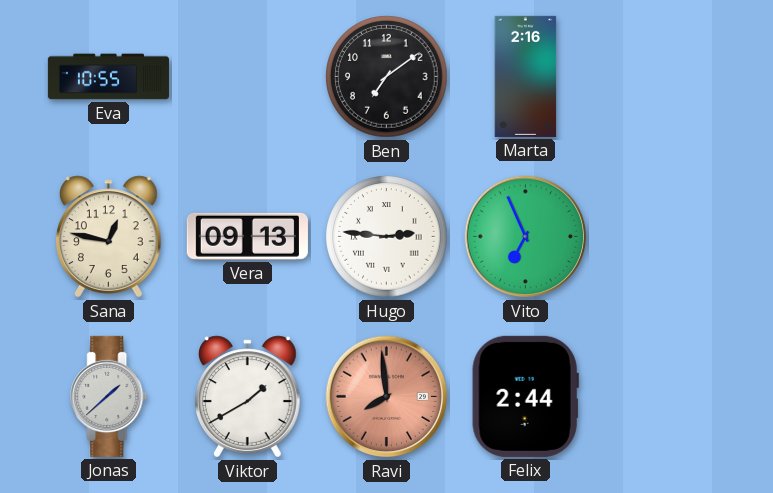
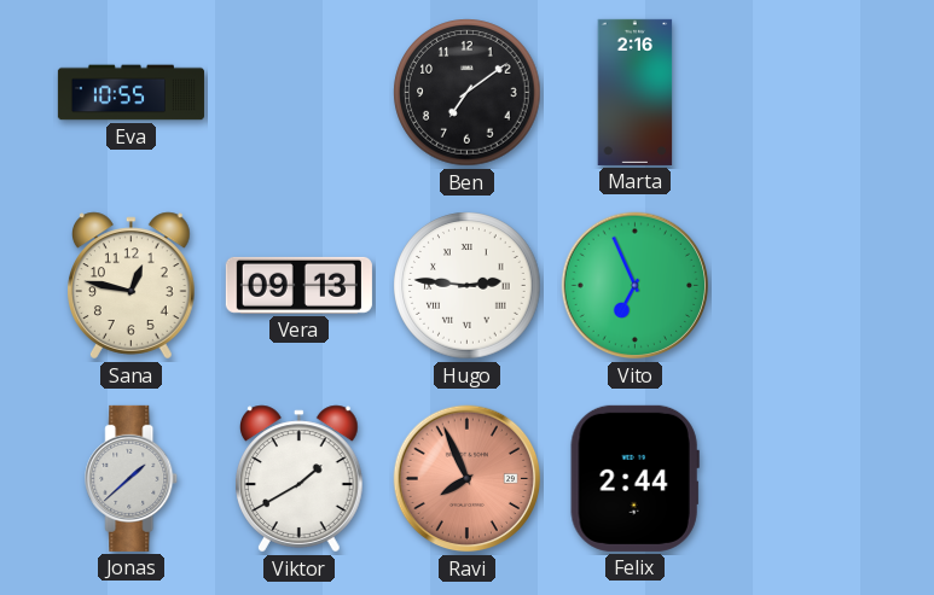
Ravi: 7:59 -> 7:56
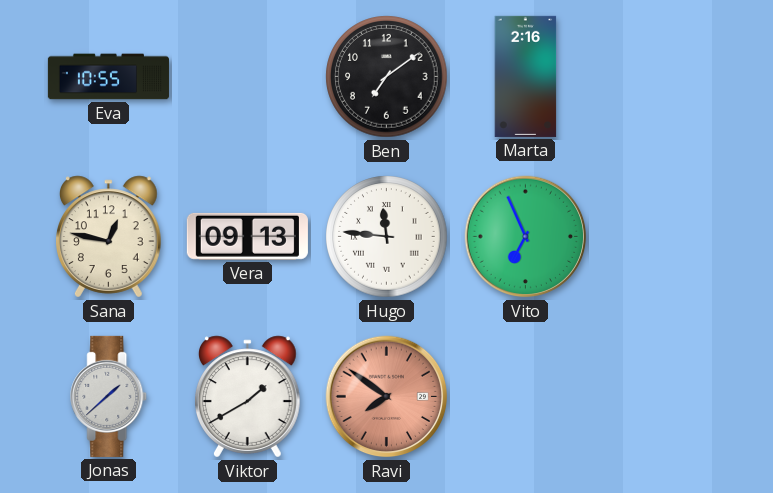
Hugo: 2:46 -> 11:46
Ravi: 7:56 -> 7:51
Felix: 2:44 -> none
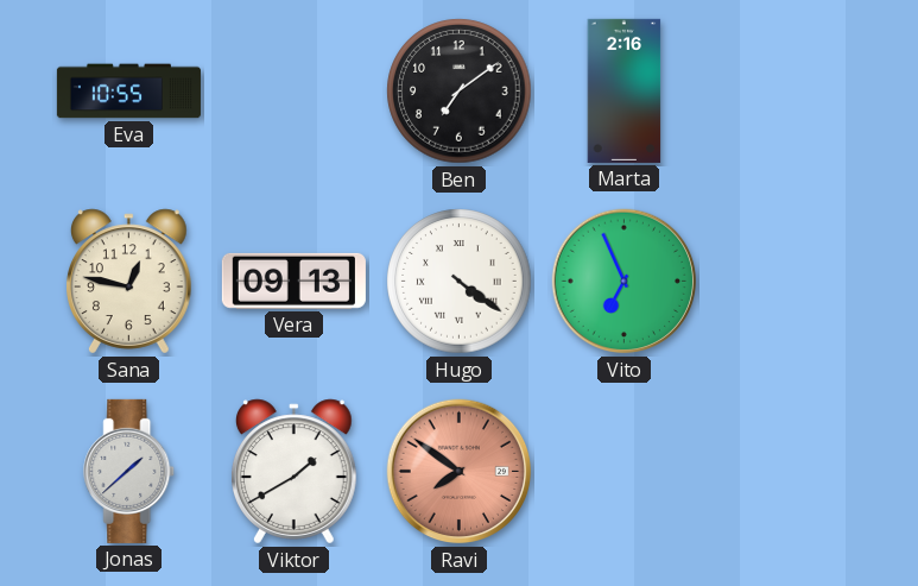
Hugo: 11:46 -> 4:21
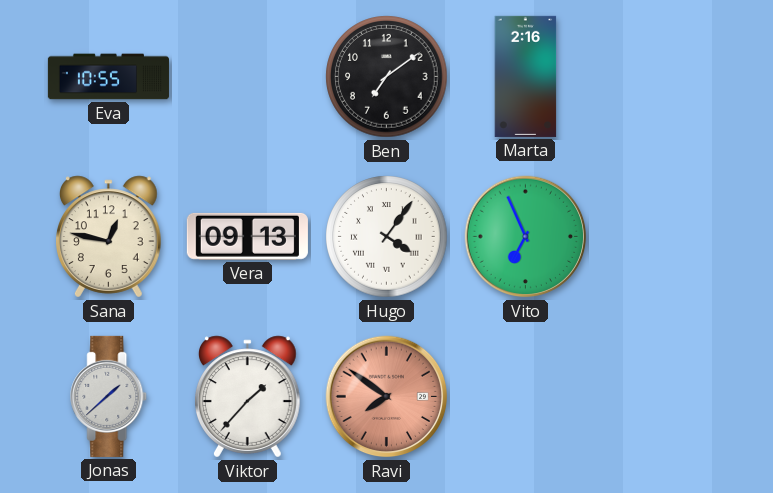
Hugo: 4:21 -> 4:06
Viktor: 1:40 -> 1:37
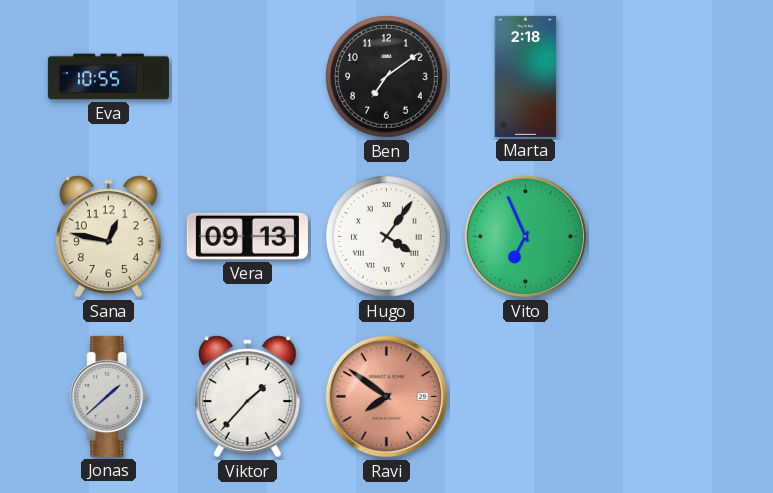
Marta: 2:16 -> 2:18
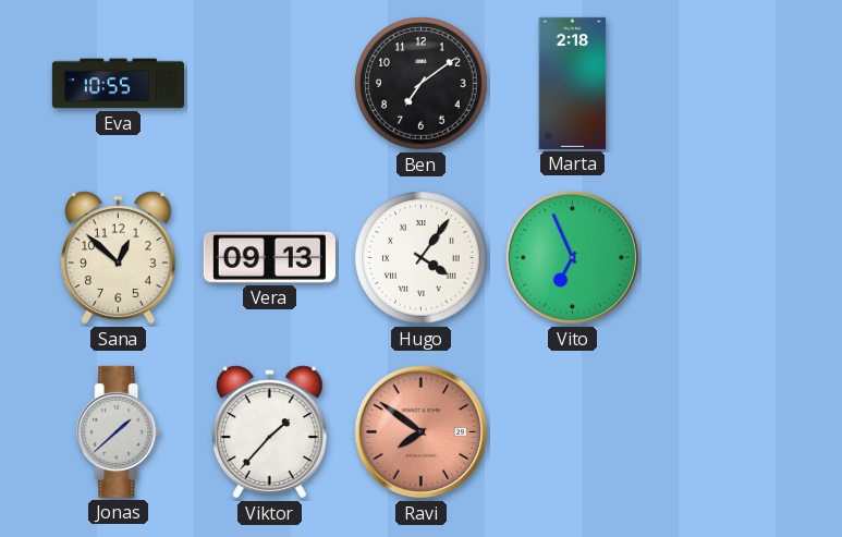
Sana: 12:47 -> 12:52
